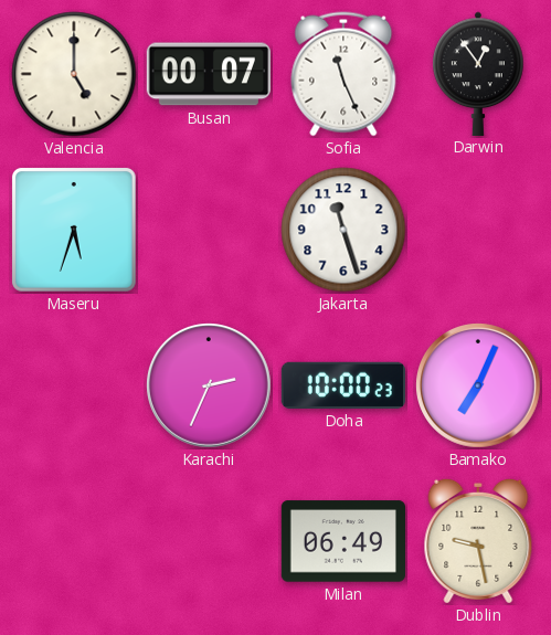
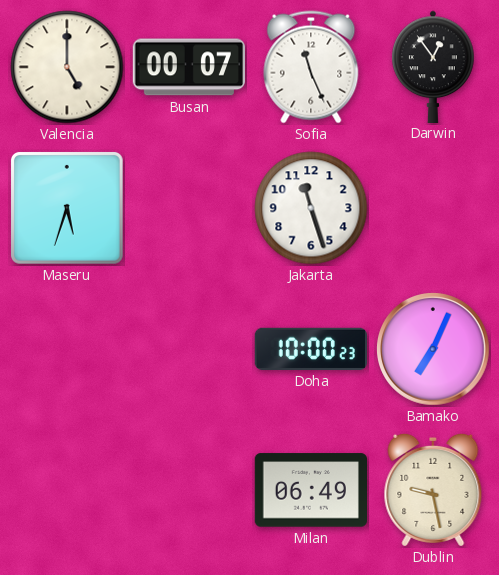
Karachi: 2:34 -> none
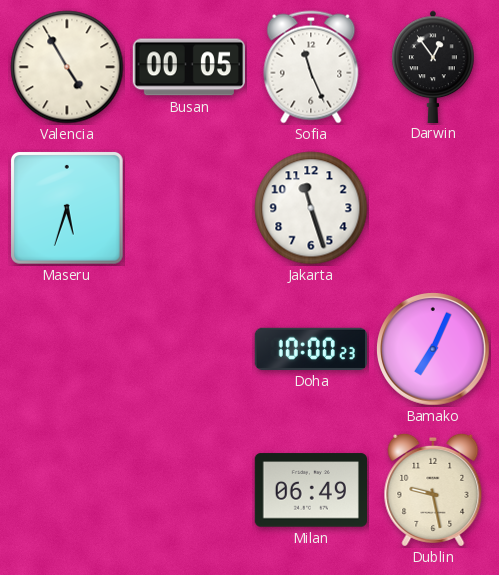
Valencia: 5:00 -> 4:55
Busan: 00:07 -> 00:05
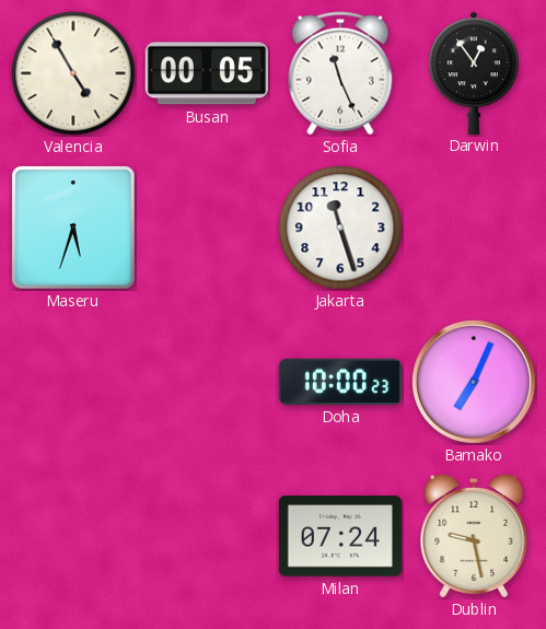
Milan: 06:49 -> 07:24
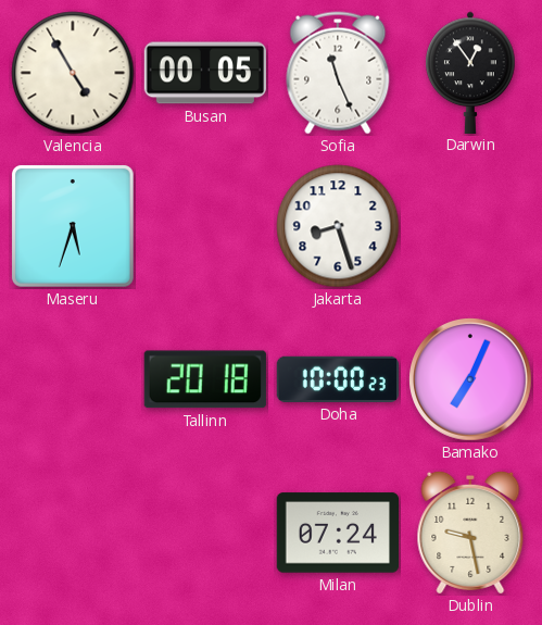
Jakarta: 11:27 -> 8:27
Tallinn: none -> 20:18
